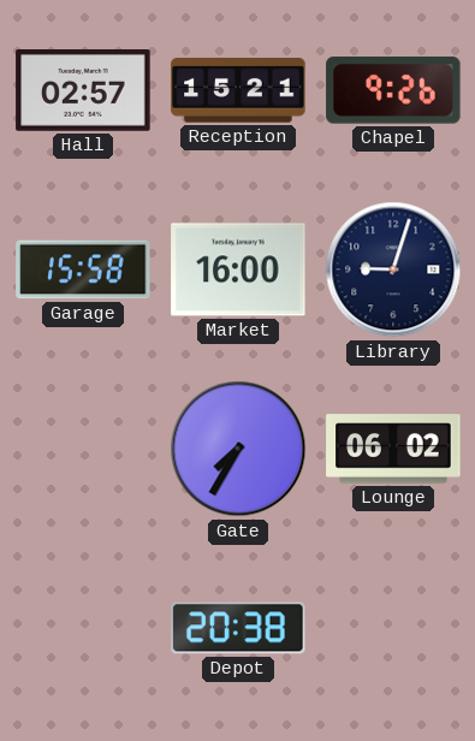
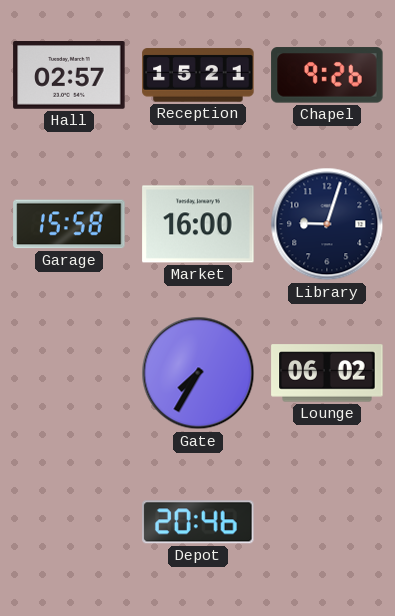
Depot: 20:38 -> 20:46
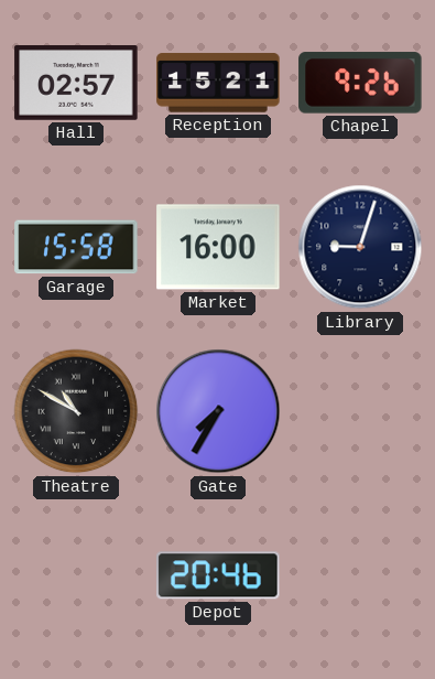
Theatre: none -> 10:50
Lounge: 06:02 -> none
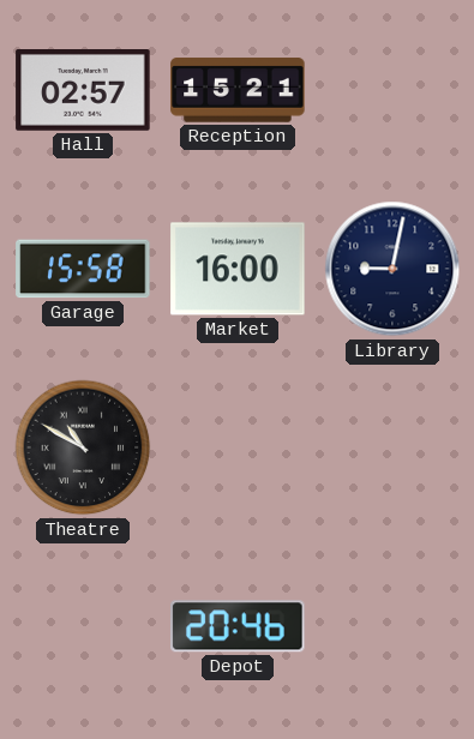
Chapel: 9:26 -> none
Library: 9:03 -> 9:02
Gate: 7:35 -> none
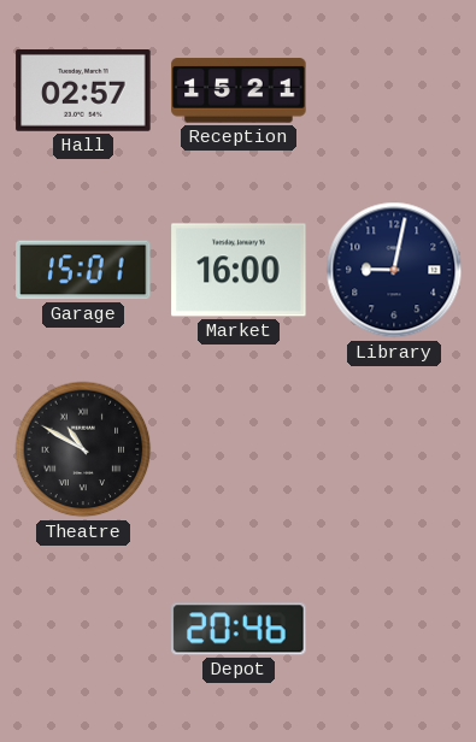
Garage: 15:58 -> 15:01
